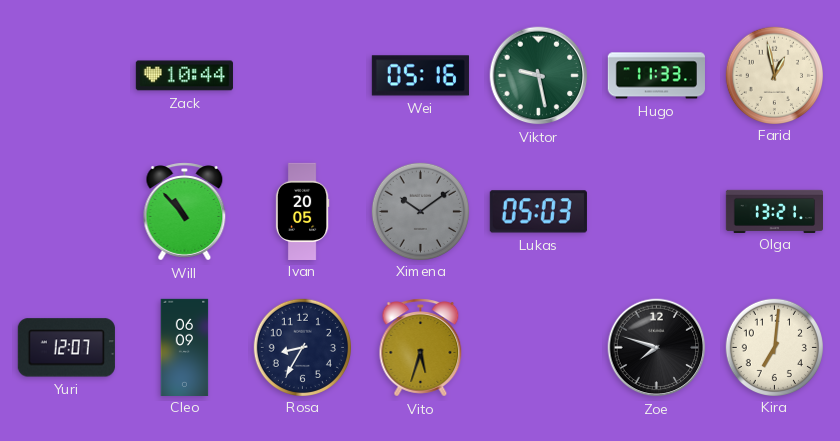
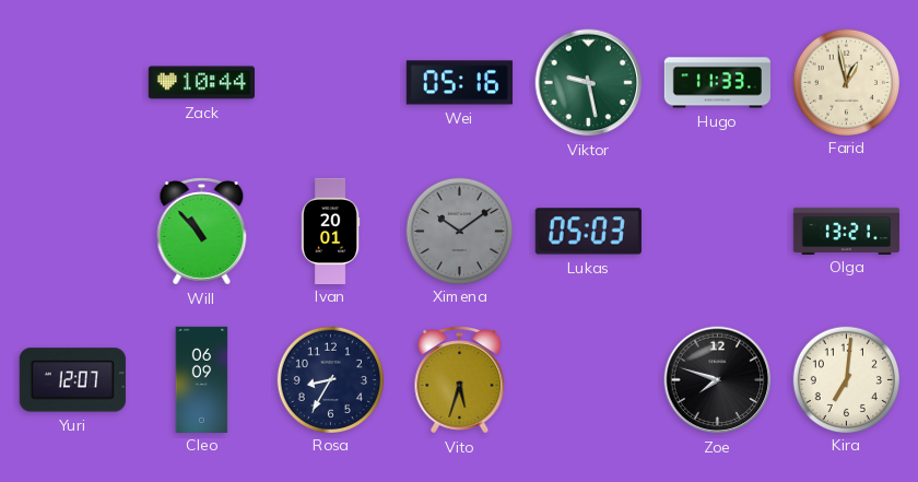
Ivan: 20:05 -> 20:01
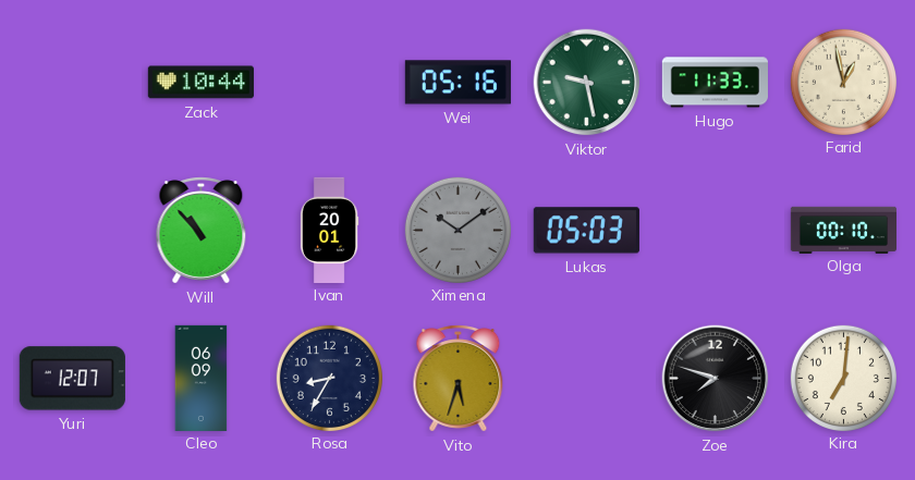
Olga: 13:21 -> 00:10
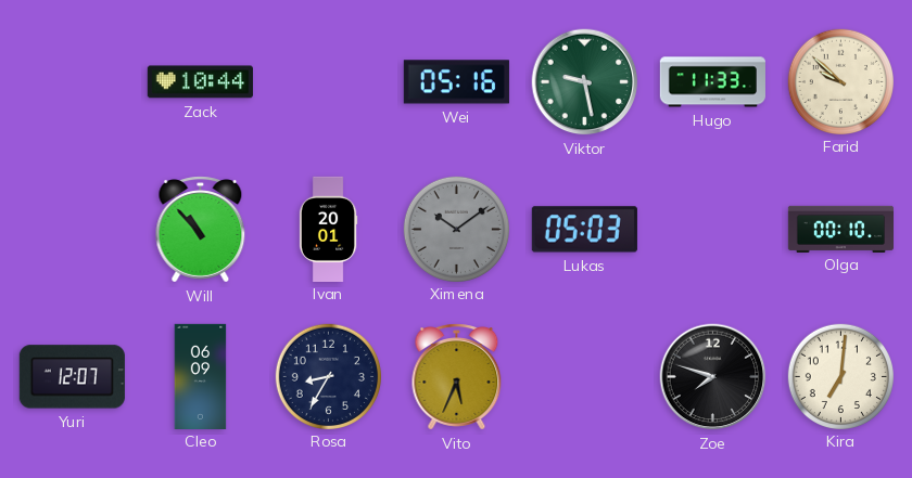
Farid: 12:58 -> 9:52
Vito: 5:33 -> 5:34
